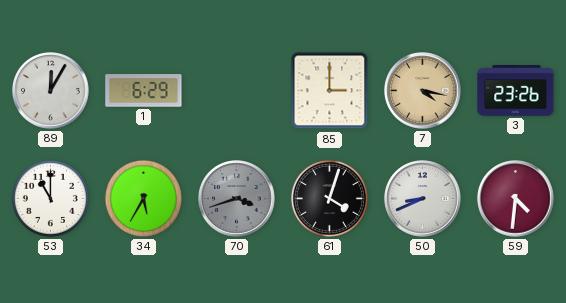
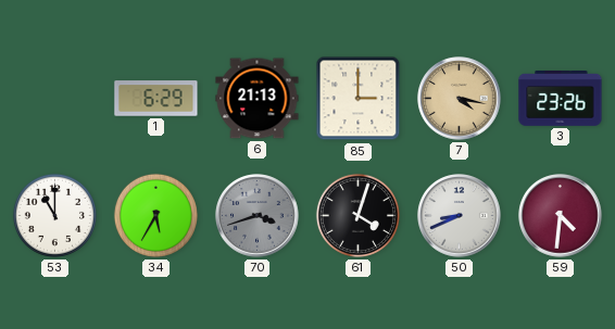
89: 12:05 -> none
6: none -> 21:13
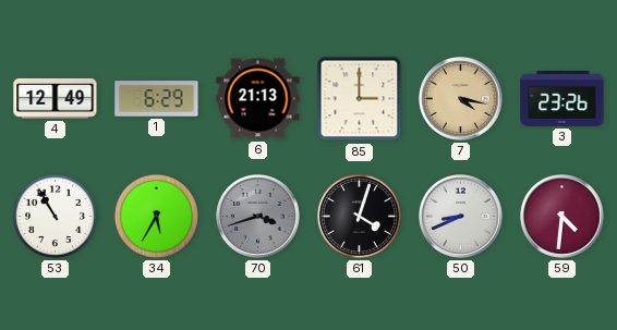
4: none -> 12:49
53: 11:00 -> 10:55
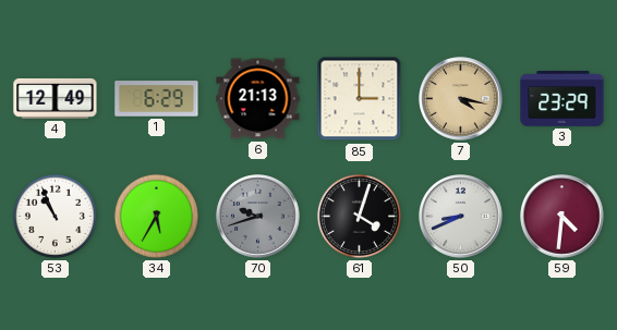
3: 23:26 -> 23:29
53: 10:55 -> 10:56
70: 3:42 -> 9:42
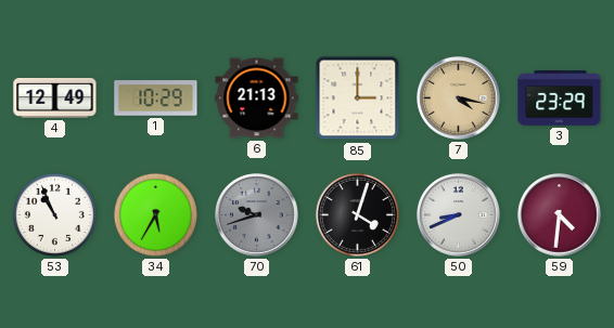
1: 6:29 -> 10:29
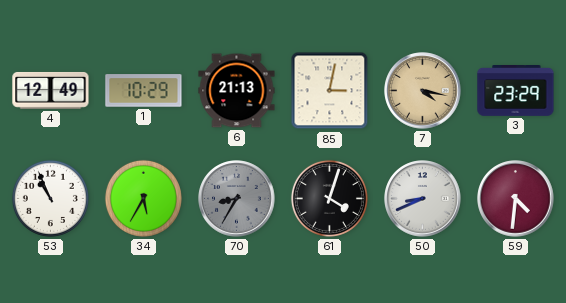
85: 3:00 -> 3:02
70: 9:42 -> 8:35
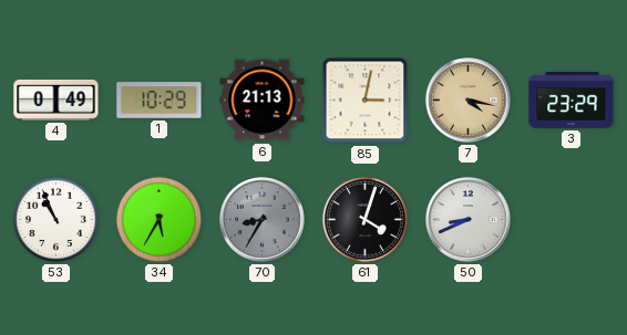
4: 12:49 -> 0:49
59: 4:31 -> none
